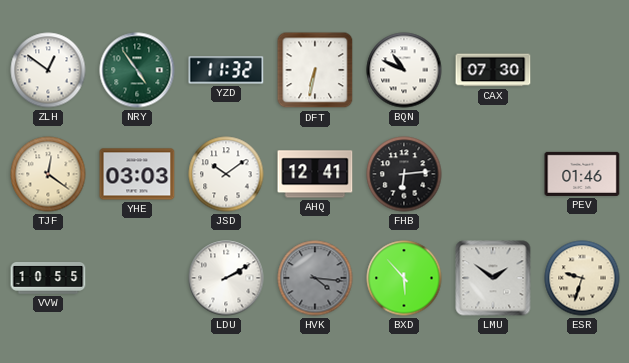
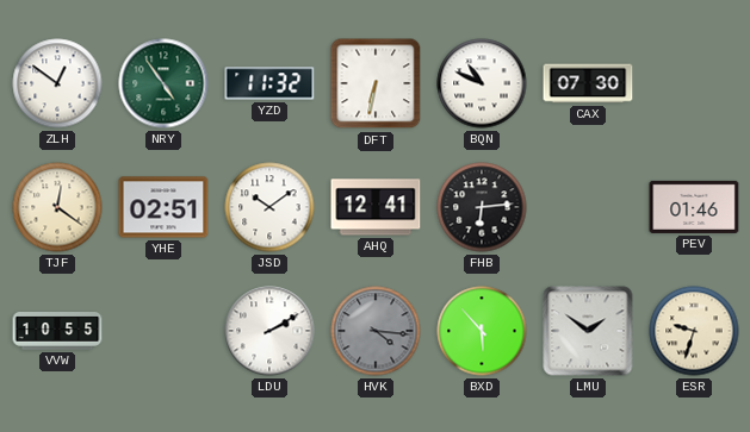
YHE: 03:03 -> 02:51
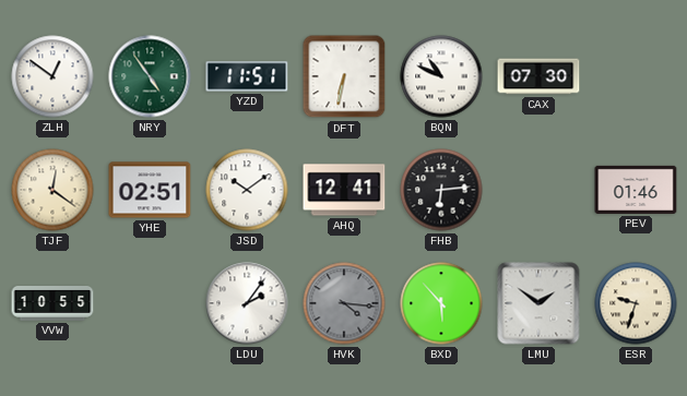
YZD: 11:32 -> 11:51
LDU: 2:10 -> 2:06
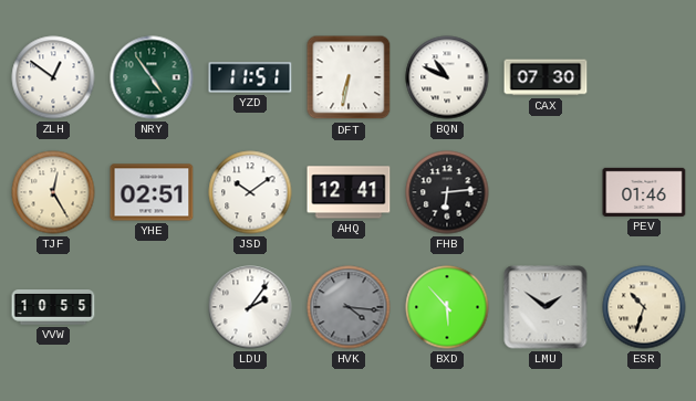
TJF: 12:21 -> 12:25
ESR: 9:33 -> 10:33
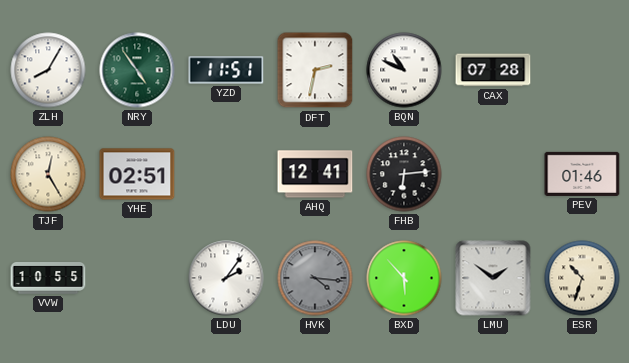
ZLH: 12:51 -> 8:05
DFT: 6:32 -> 2:32
CAX: 07:30 -> 07:28
JSD: 10:09 -> none
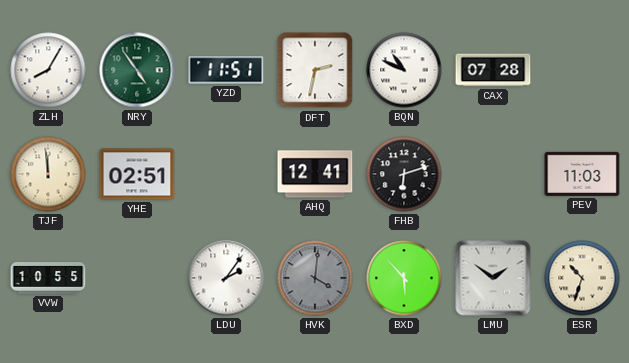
TJF: 12:25 -> 11:59
FHB: 6:14 -> 6:12
PEV: 01:46 -> 11:03
HVK: 4:16 -> 4:01
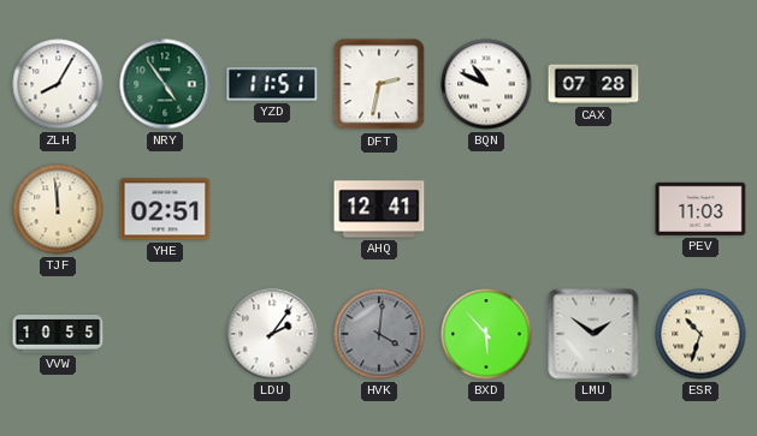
FHB: 6:12 -> none
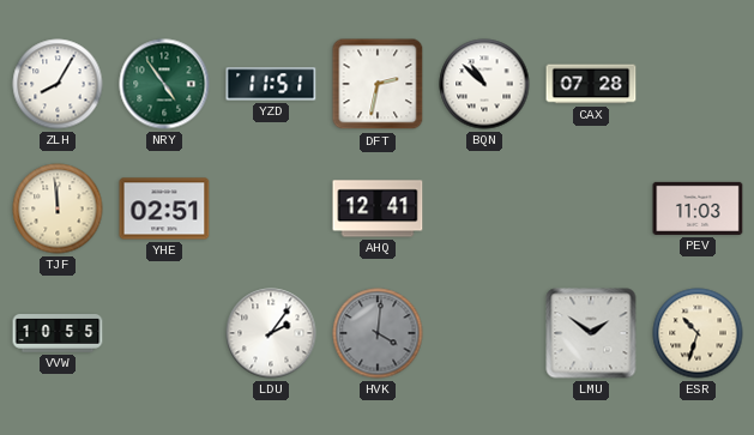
BQN: 10:49 -> 10:52
BXD: 5:53 -> none
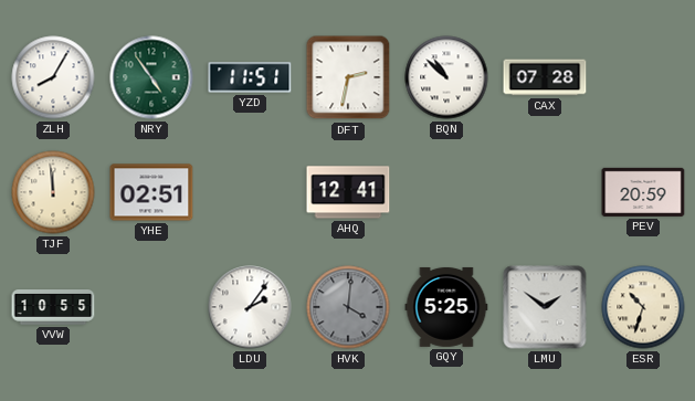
PEV: 11:03 -> 20:59
GQY: none -> 5:25
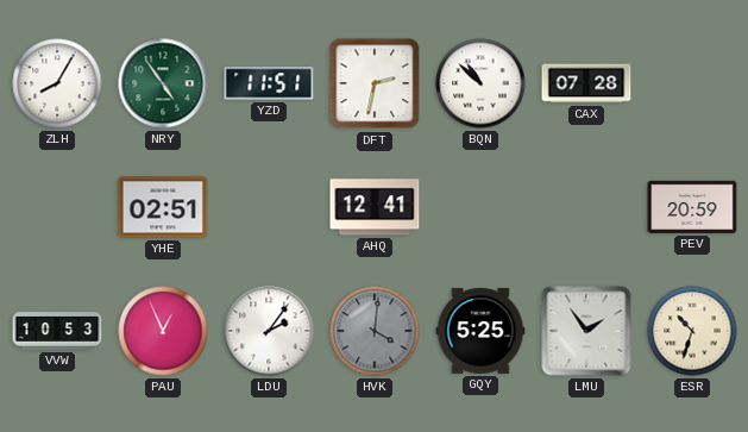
TJF: 11:59 -> none
VVW: 10:55 -> 10:53
PAU: none -> 12:56
LMU: 1:51 -> 1:54
